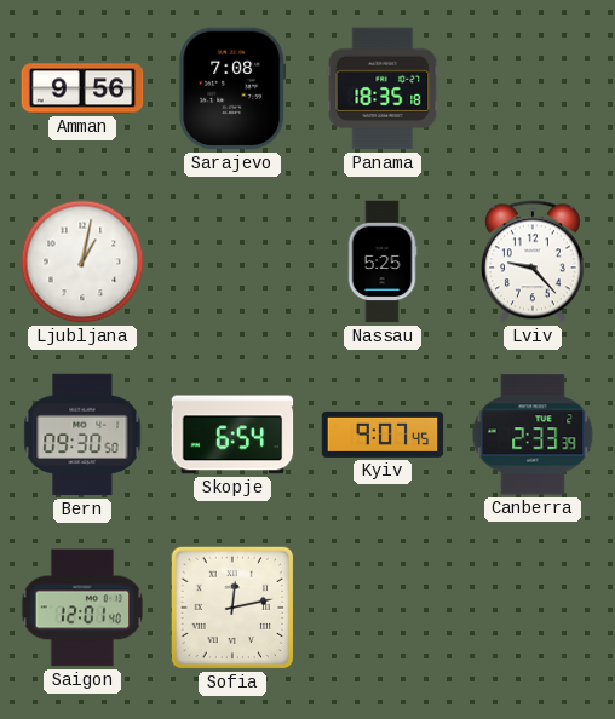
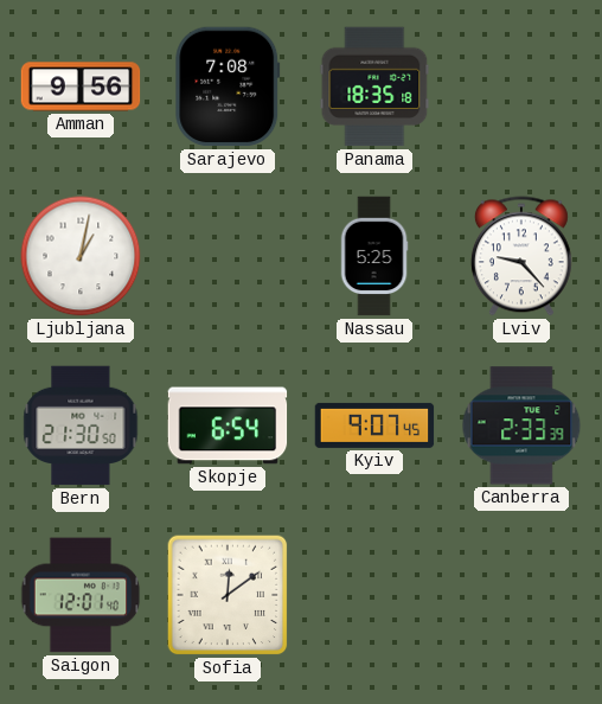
Bern: 09:30 -> 21:30
Sofia: 12:13 -> 12:09
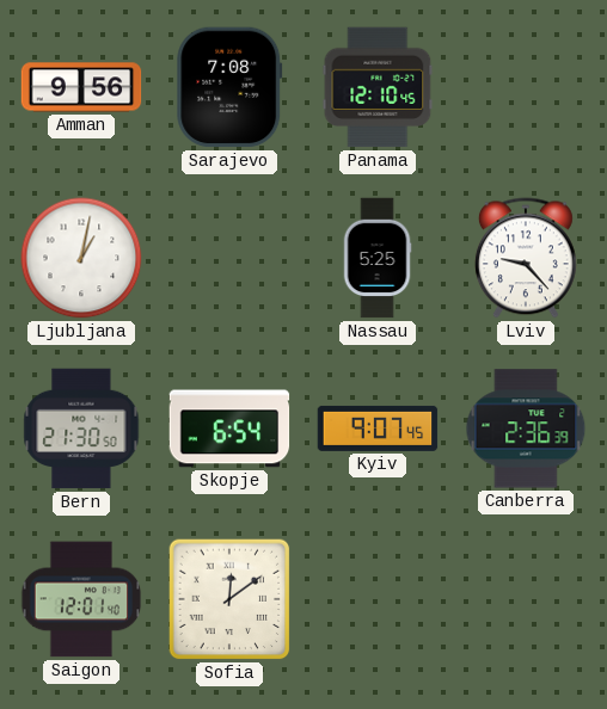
Panama: 18:35 -> 12:10
Canberra: 2:33 -> 2:36
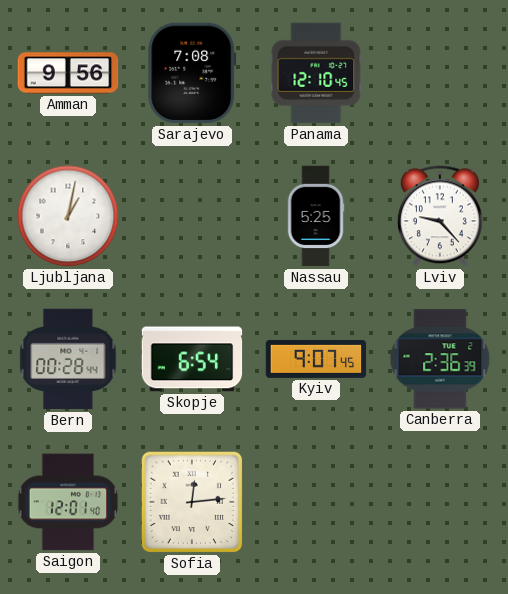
Bern: 21:30 -> 00:28
Sofia: 12:09 -> 12:14
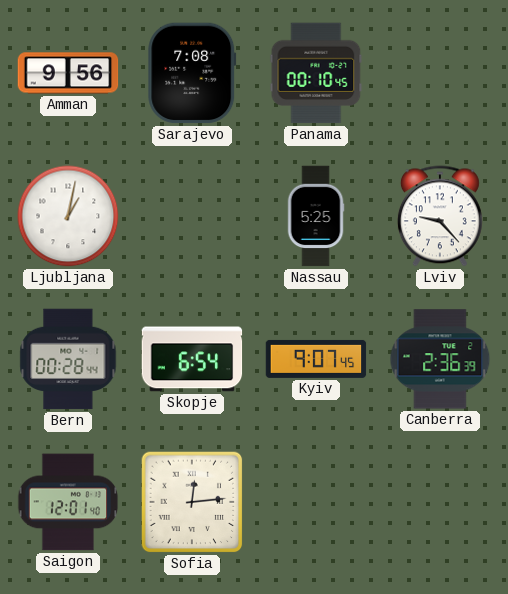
Panama: 12:10 -> 00:10
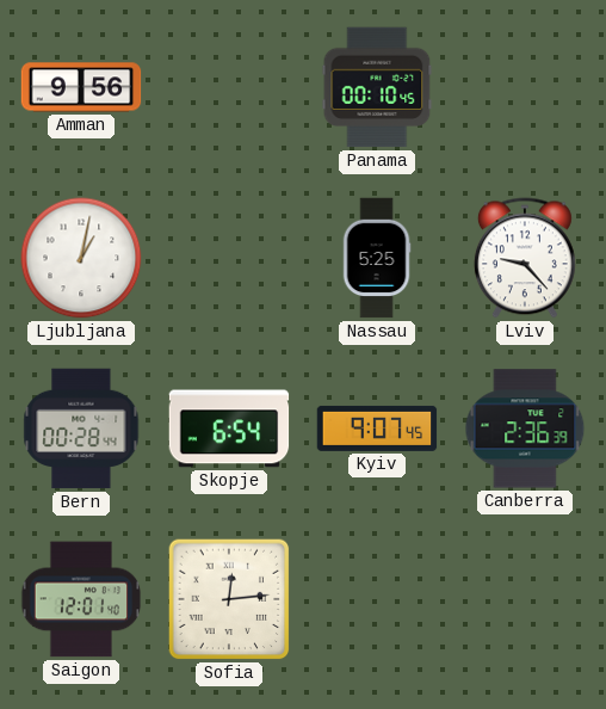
Sarajevo: 7:08 -> none
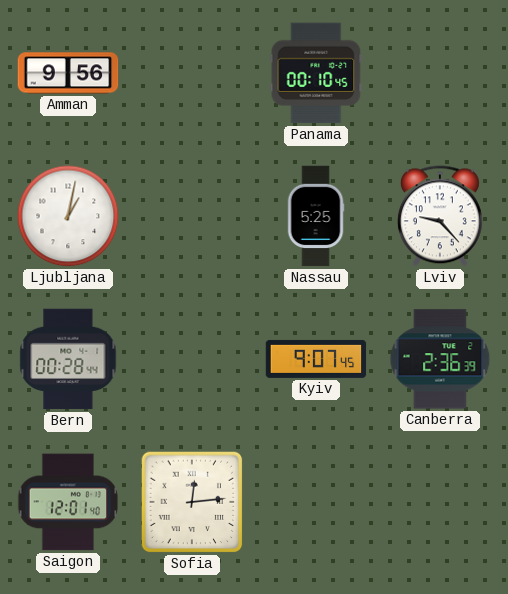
Skopje: 6:54 -> none
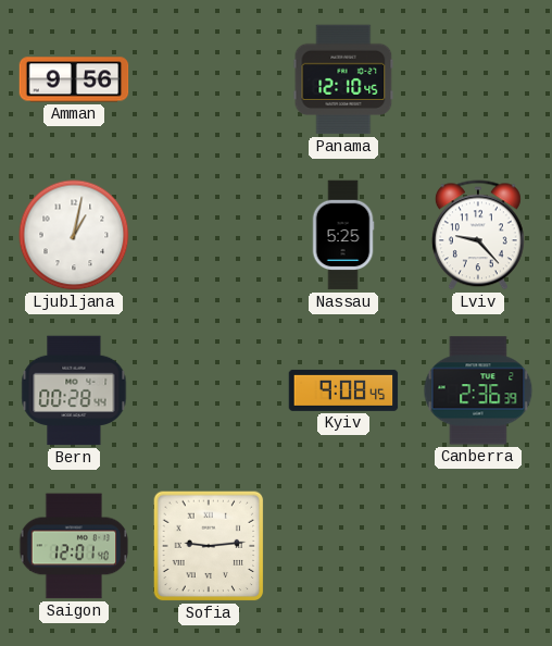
Panama: 00:10 -> 12:10
Kyiv: 9:07 -> 9:08
Sofia: 12:14 -> 9:14
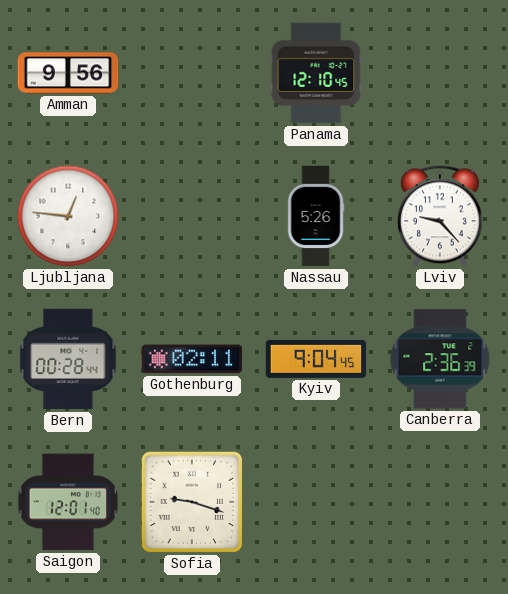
Ljubljana: 1:02 -> 12:46
Nassau: 5:25 -> 5:26
Gothenburg: none -> 02:11
Kyiv: 9:08 -> 9:04
Sofia: 9:14 -> 9:18
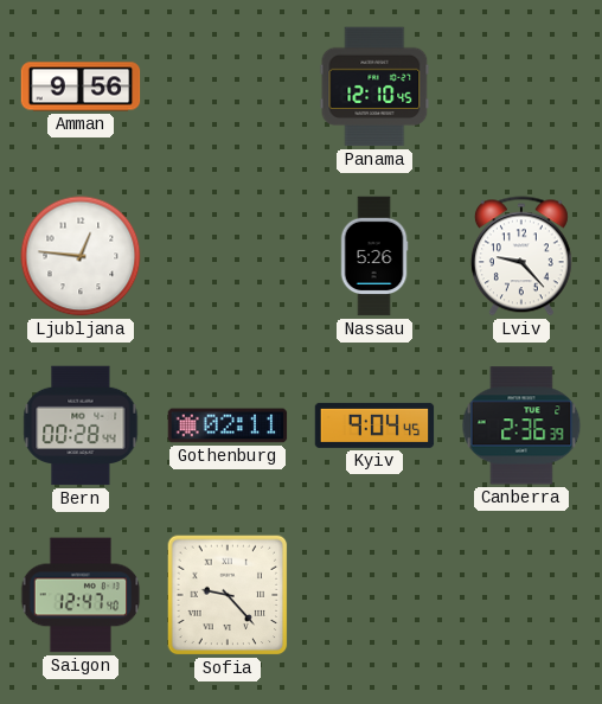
Saigon: 12:01 -> 12:47
Sofia: 9:18 -> 9:23
